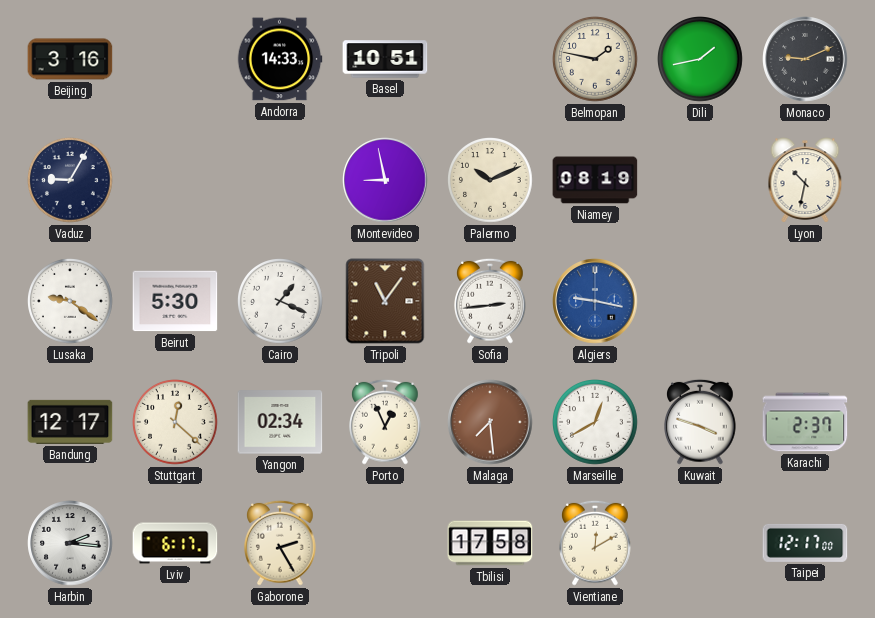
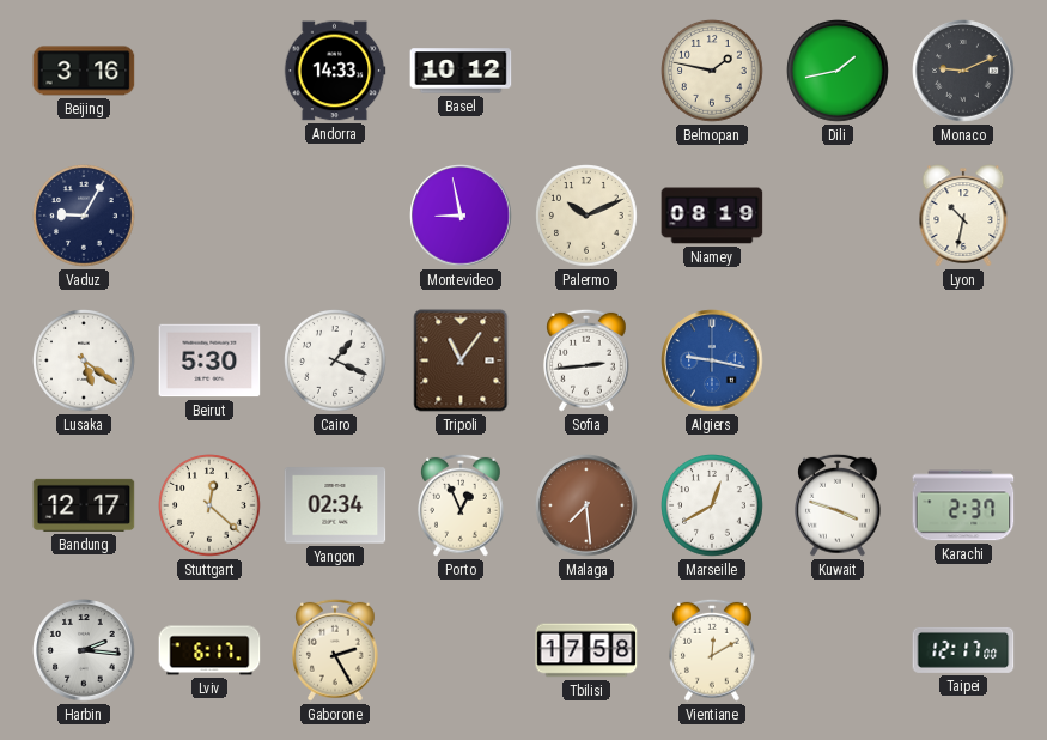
Basel: 10:51 -> 10:12
Lusaka: 9:21 -> 5:21
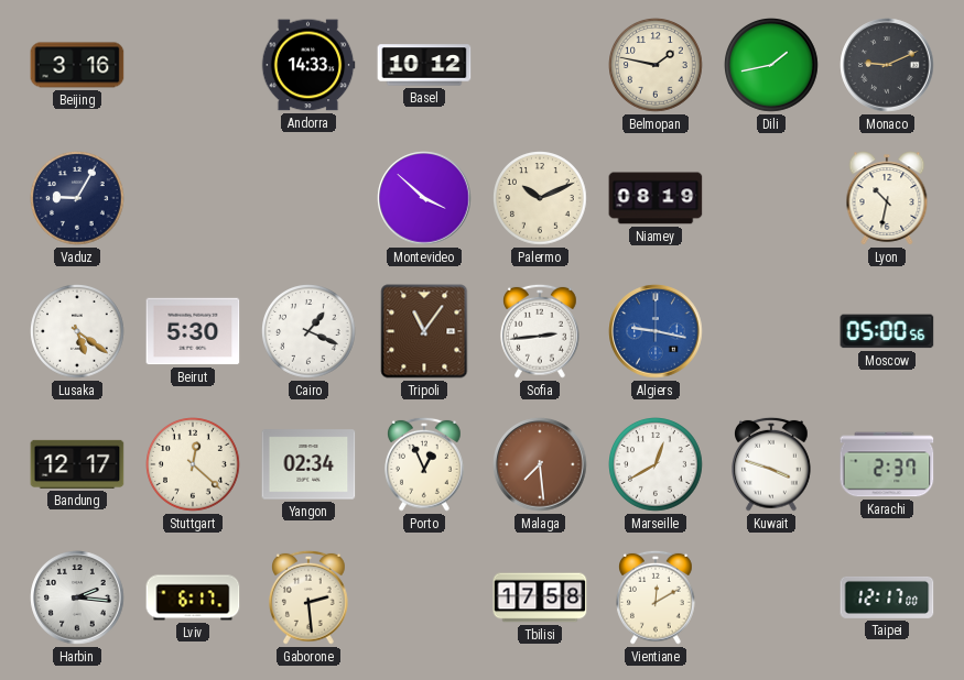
Montevideo: 8:58 -> 3:52
Moscow: none -> 05:00
Gaborone: 2:25 -> 2:29
